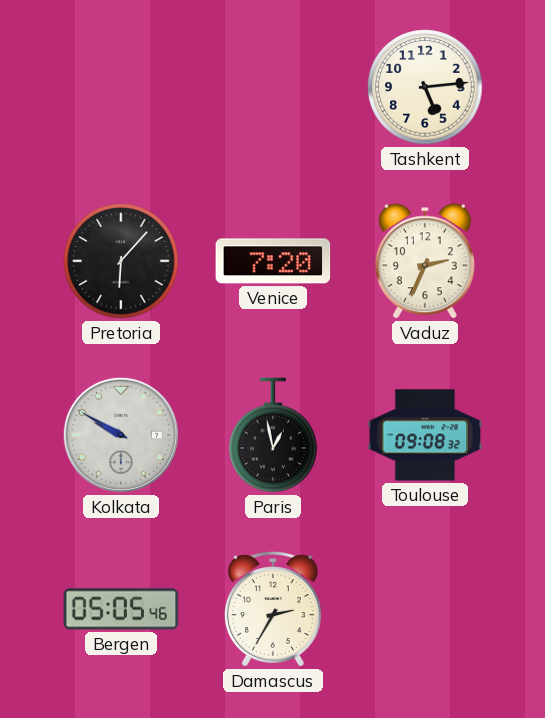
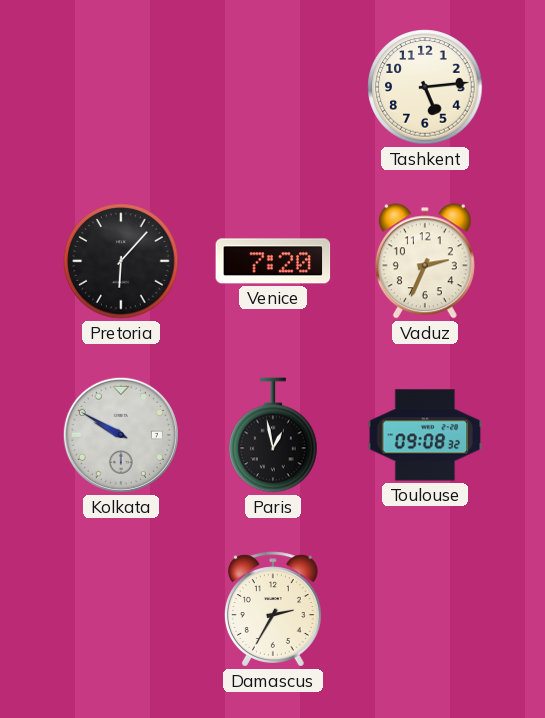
Bergen: 05:05 -> none
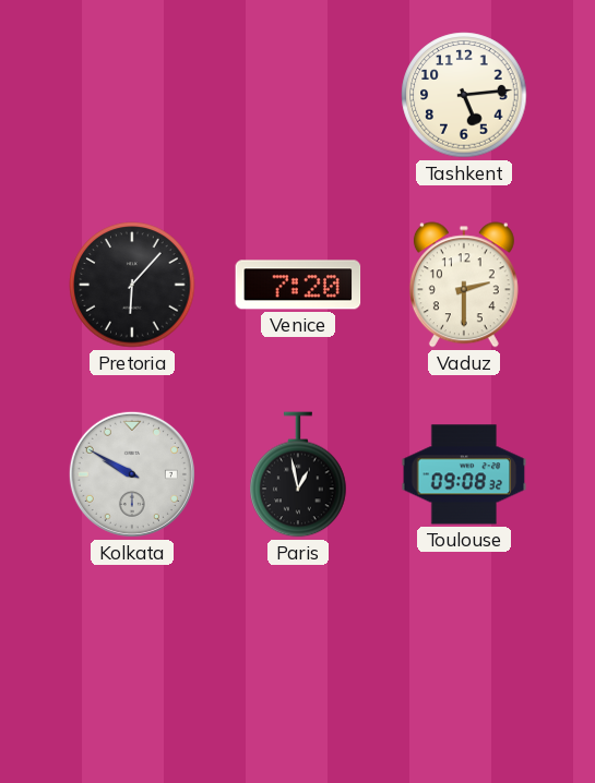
Vaduz: 2:34 -> 2:30
Damascus: 2:35 -> none
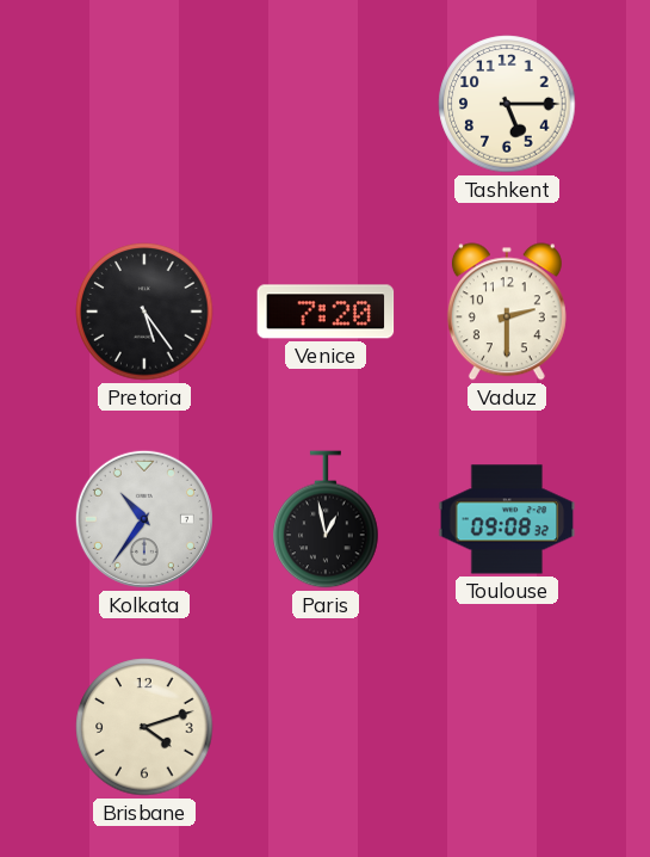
Tashkent: 5:14 -> 5:15
Pretoria: 6:07 -> 5:24
Kolkata: 9:50 -> 10:36
Brisbane: none -> 4:12
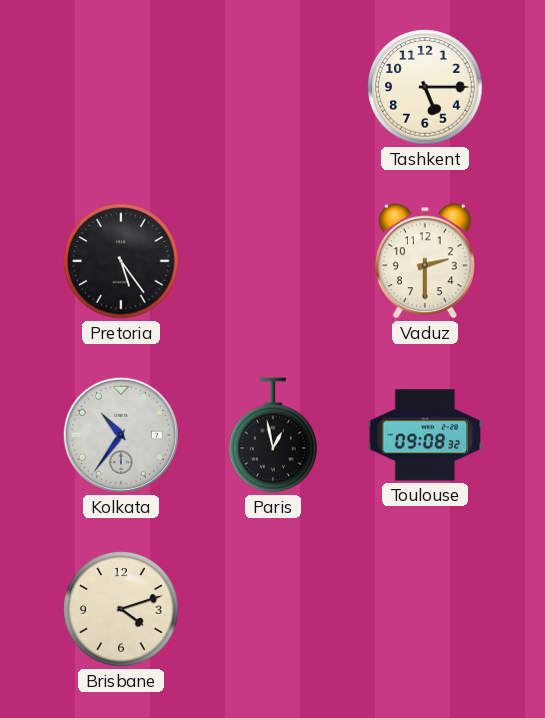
Venice: 7:20 -> none
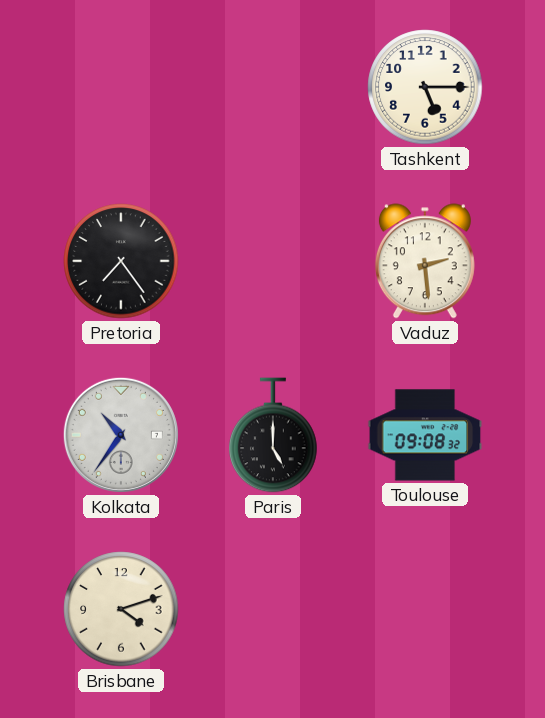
Pretoria: 5:24 -> 7:24
Vaduz: 2:30 -> 2:29
Paris: 12:58 -> 5:00
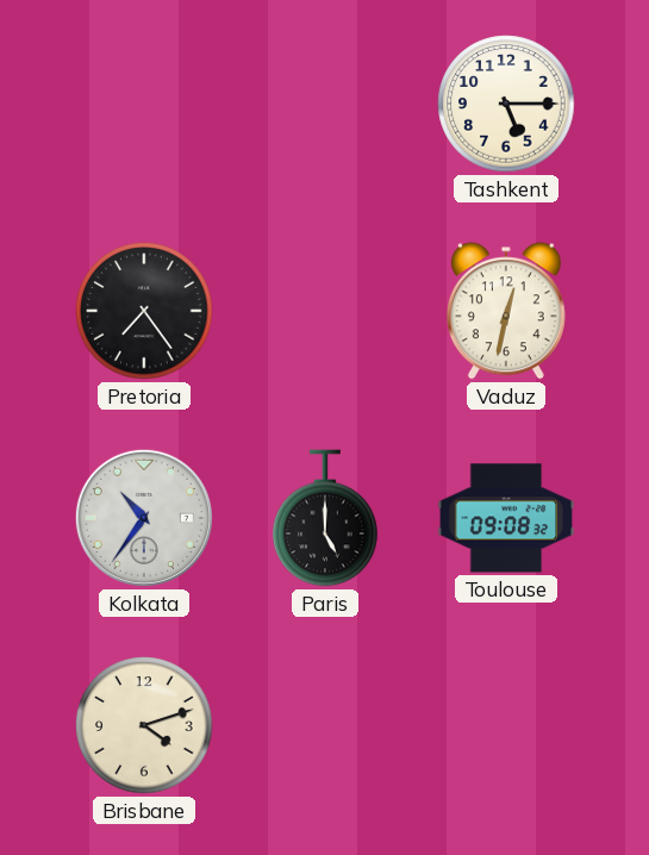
Vaduz: 2:29 -> 12:32
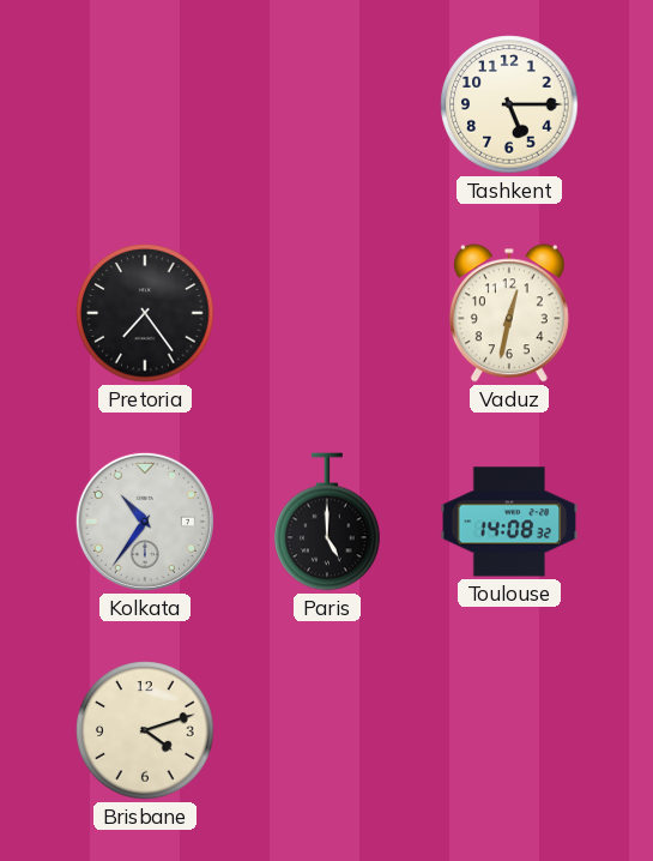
Toulouse: 09:08 -> 14:08
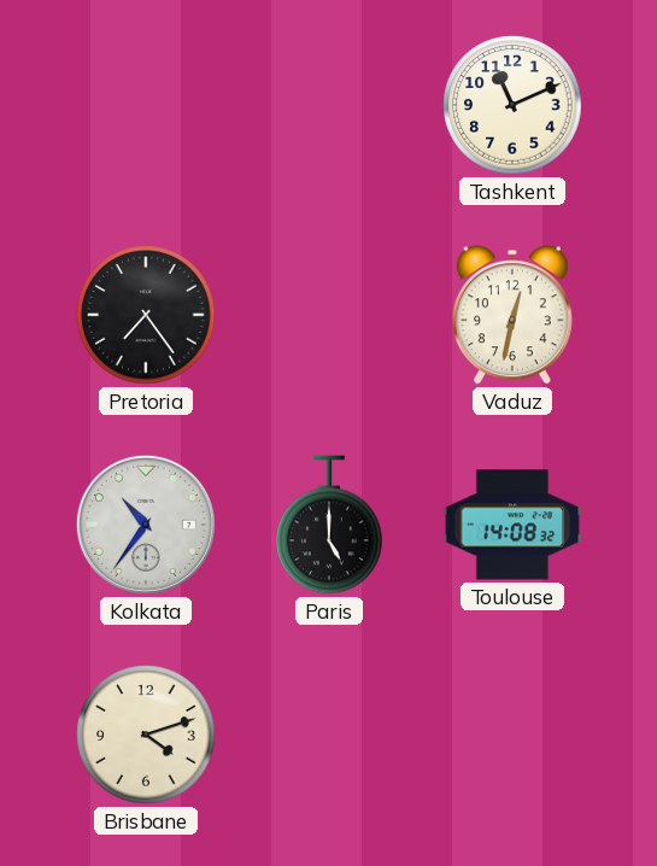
Tashkent: 5:15 -> 11:11
